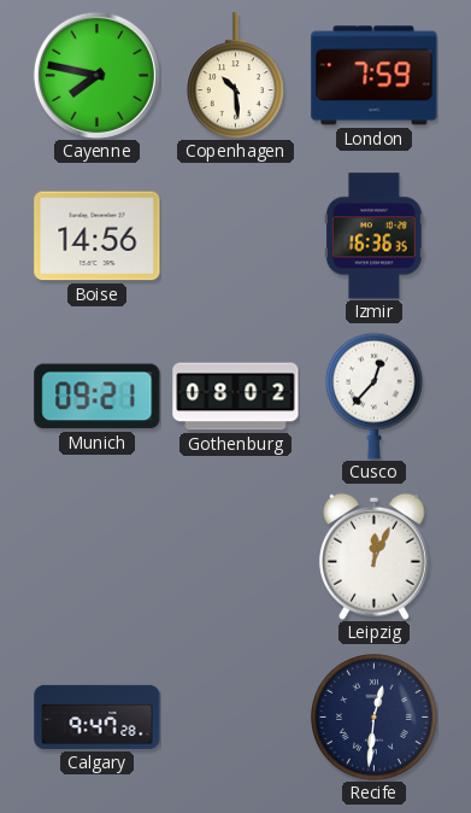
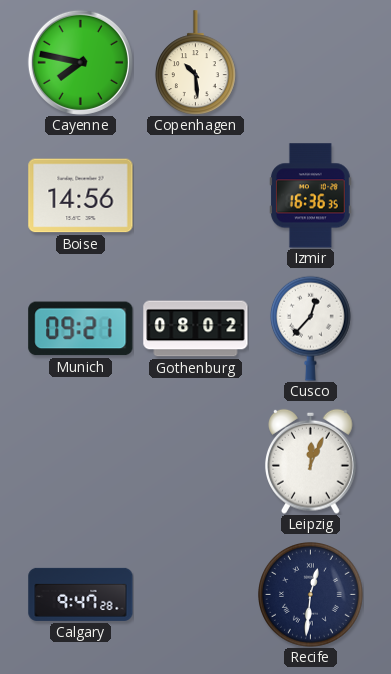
London: 7:59 -> none
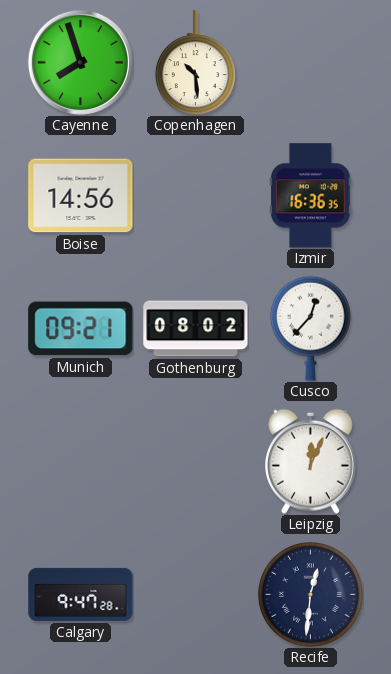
Cayenne: 7:47 -> 7:57
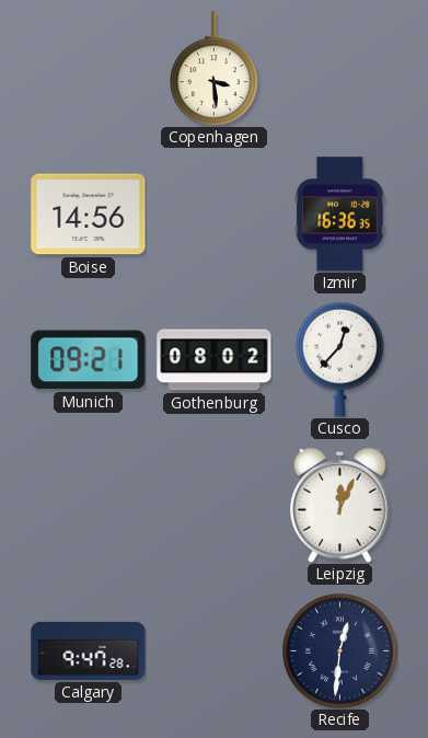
Cayenne: 7:57 -> none
Copenhagen: 10:29 -> 3:29
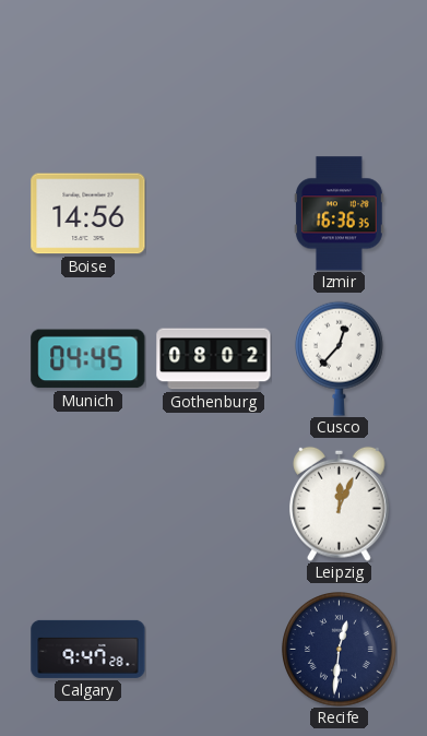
Copenhagen: 3:29 -> none
Munich: 09:21 -> 04:45
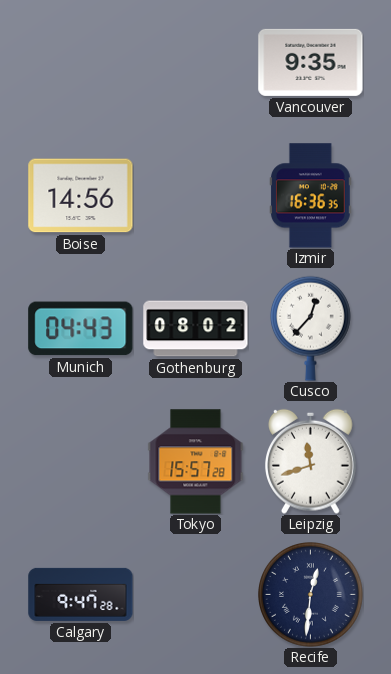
Vancouver: none -> 9:35
Munich: 04:45 -> 04:43
Tokyo: none -> 15:57
Leipzig: 12:04 -> 11:42
